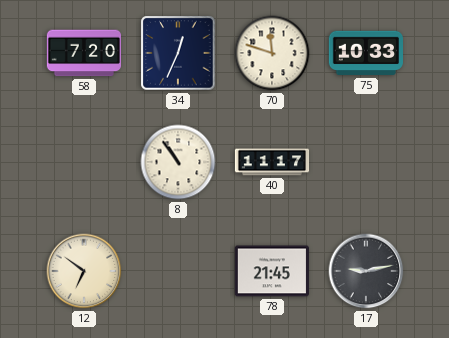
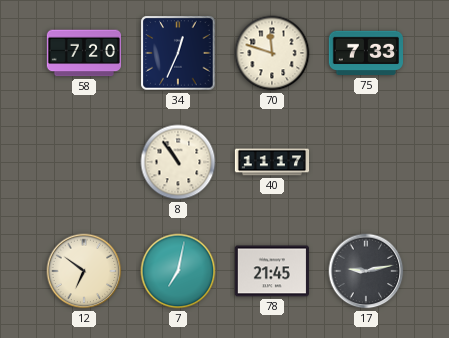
75: 10:33 -> 7:33
7: none -> 7:02
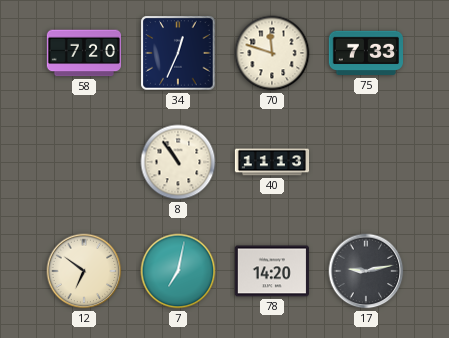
40: 11:17 -> 11:13
78: 21:45 -> 14:20
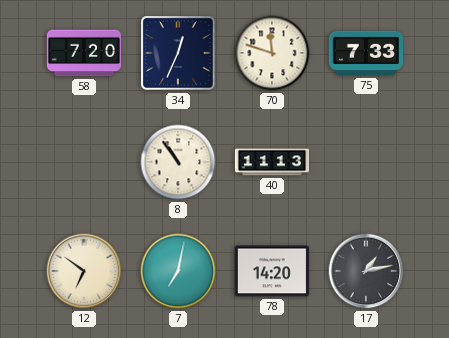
17: 9:13 -> 1:13
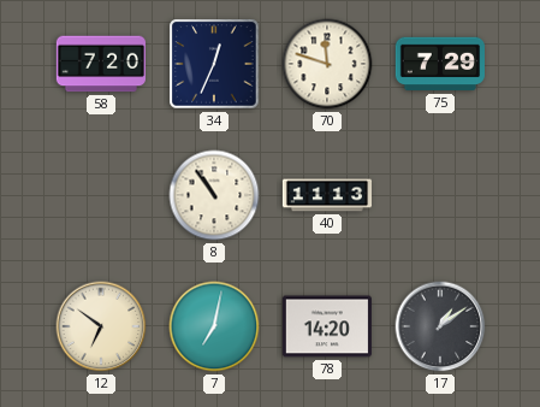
75: 7:33 -> 7:29
17: 1:13 -> 1:09
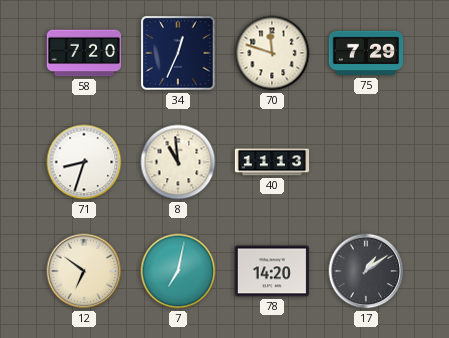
71: none -> 8:33
8: 10:54 -> 10:59
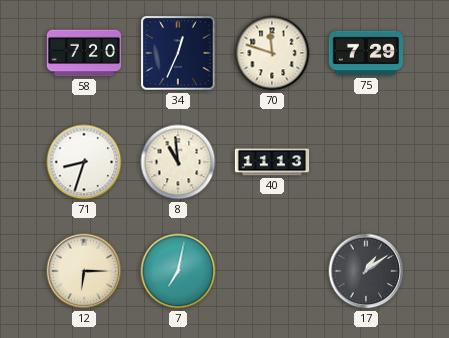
12: 6:51 -> 6:15
78: 14:20 -> none
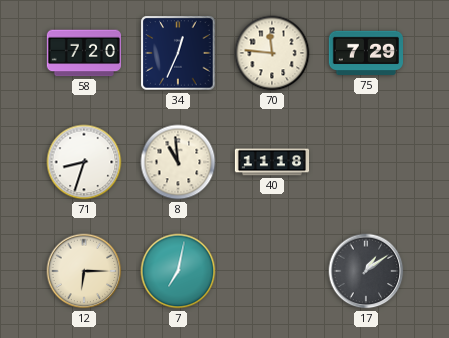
70: 11:48 -> 11:46
40: 11:13 -> 11:18
